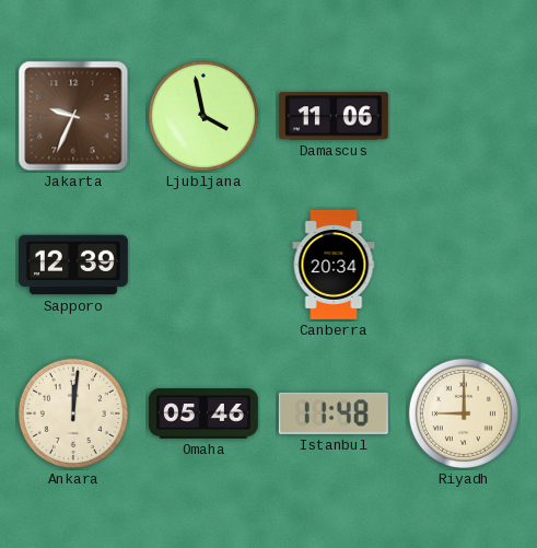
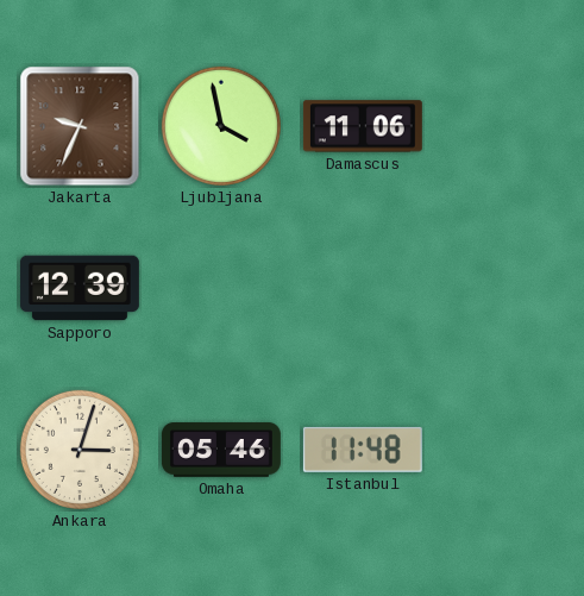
Canberra: 20:34 -> none
Ankara: 12:01 -> 3:03
Riyadh: 9:00 -> none
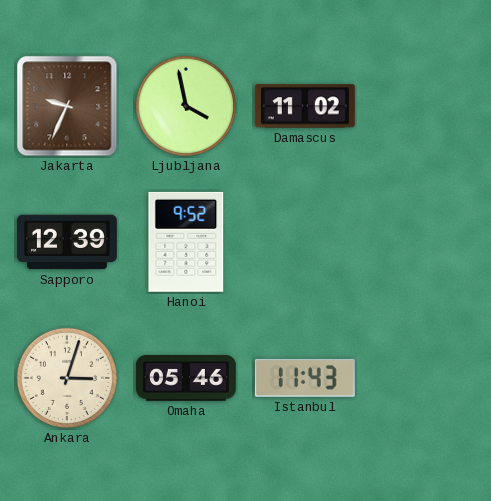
Damascus: 11:06 -> 11:02
Hanoi: none -> 9:52
Istanbul: 11:48 -> 11:43
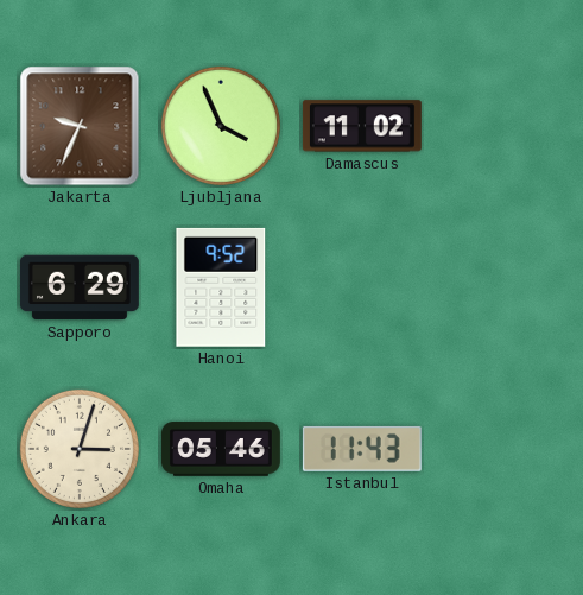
Ljubljana: 3:58 -> 3:56
Sapporo: 12:39 -> 6:29
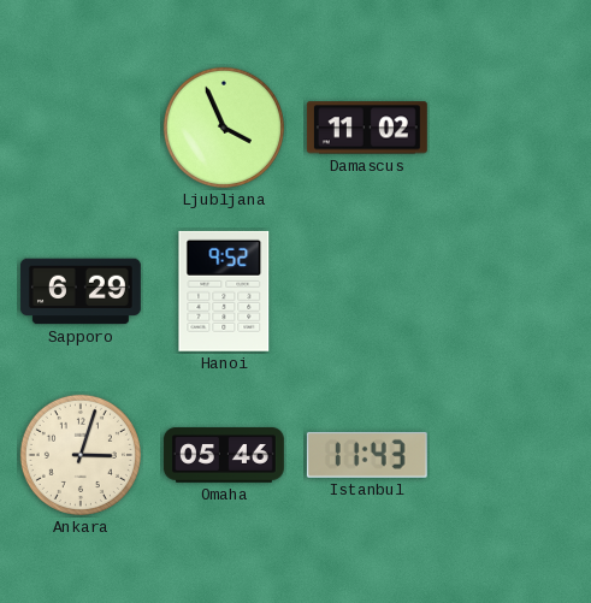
Jakarta: 9:34 -> none
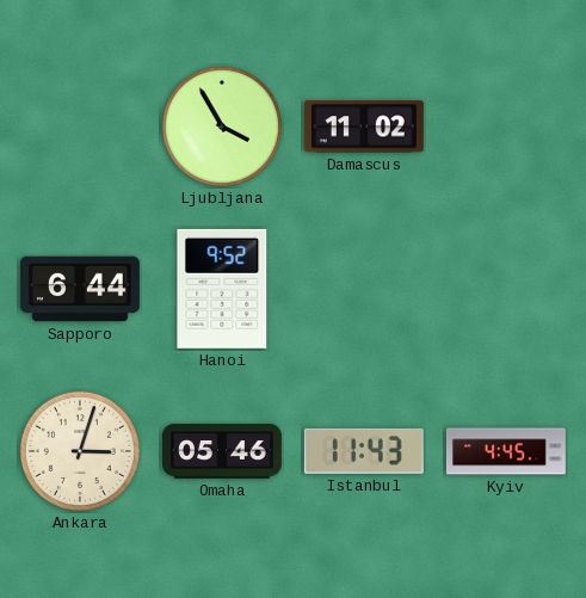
Ljubljana: 3:56 -> 3:55
Sapporo: 6:29 -> 6:44
Kyiv: none -> 4:45
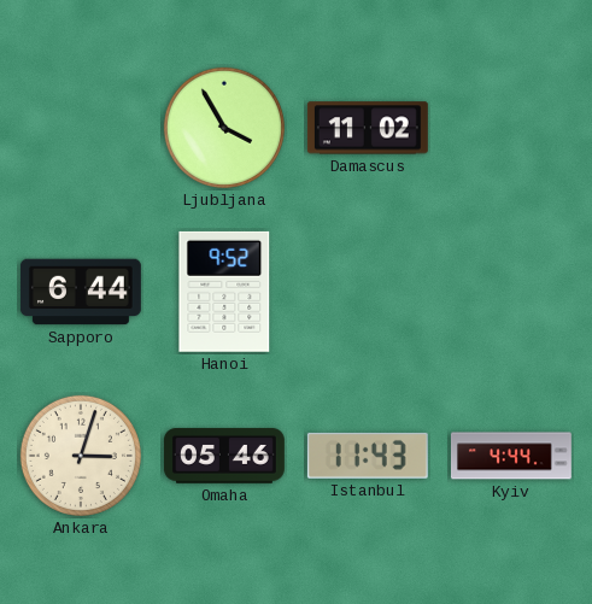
Kyiv: 4:45 -> 4:44
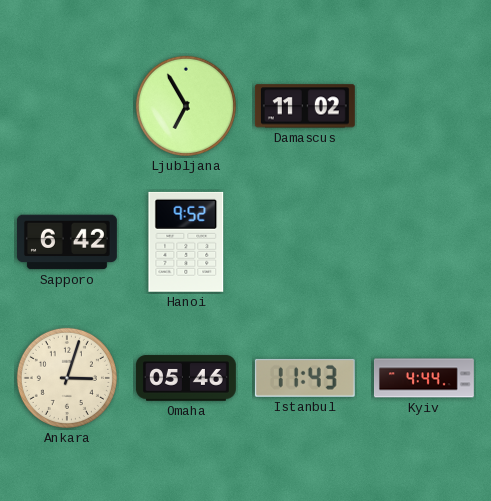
Ljubljana: 3:55 -> 6:55
Sapporo: 6:44 -> 6:42
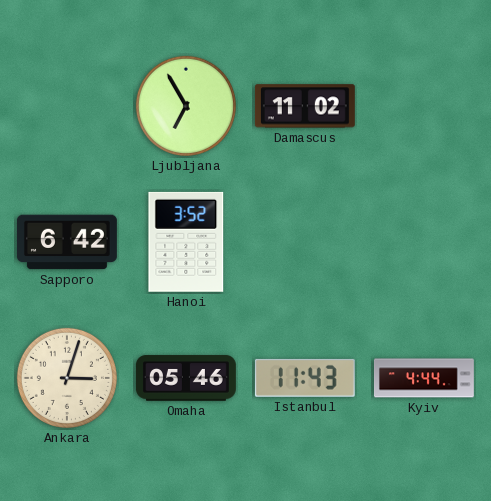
Hanoi: 9:52 -> 3:52
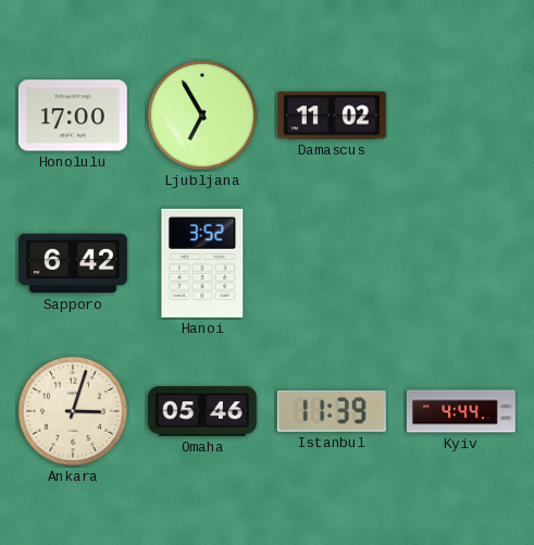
Honolulu: none -> 17:00
Istanbul: 11:43 -> 11:39
